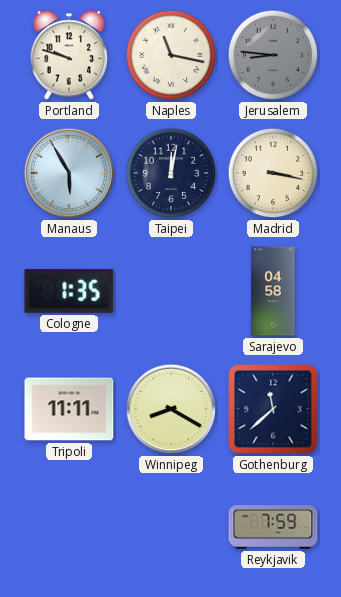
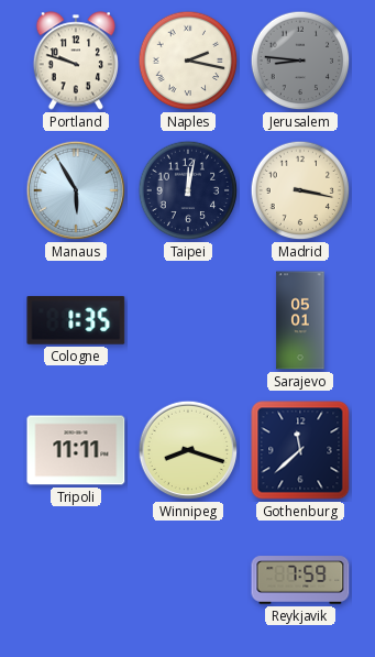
Naples: 11:17 -> 2:17
Sarajevo: 04:58 -> 05:01
Winnipeg: 8:20 -> 8:18
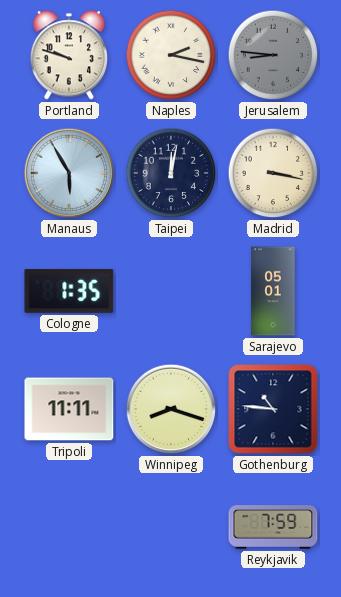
Gothenburg: 11:38 -> 10:46
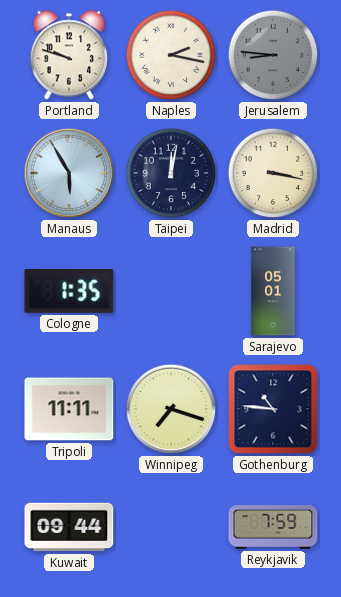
Winnipeg: 8:18 -> 7:18
Kuwait: none -> 09:44
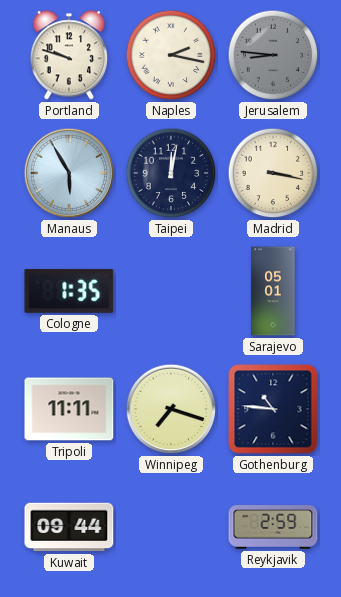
Reykjavik: 7:59 -> 2:59
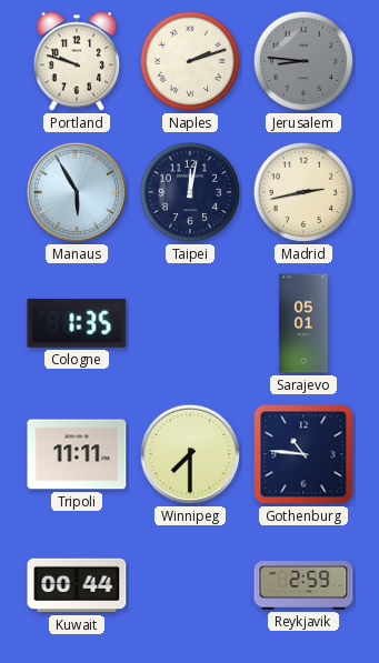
Naples: 2:17 -> 2:12
Madrid: 3:17 -> 2:43
Winnipeg: 7:18 -> 7:30
Kuwait: 09:44 -> 00:44
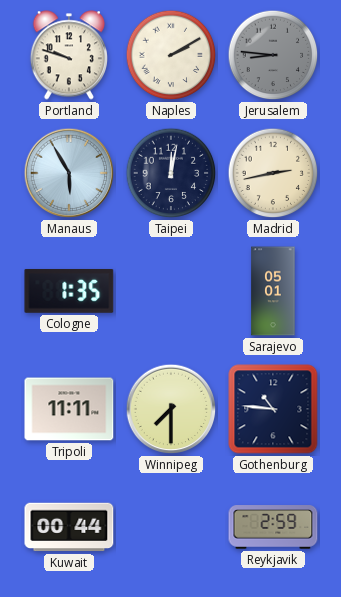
Naples: 2:12 -> 2:10
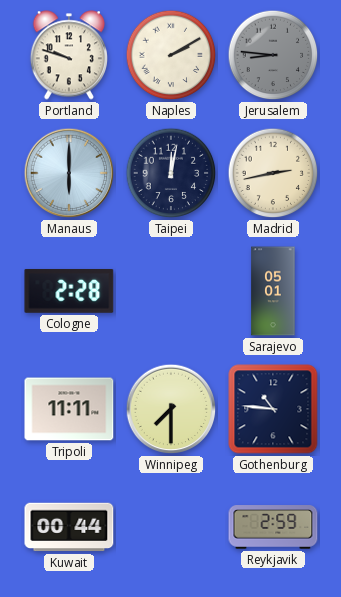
Manaus: 5:55 -> 6:00
Cologne: 1:35 -> 2:28
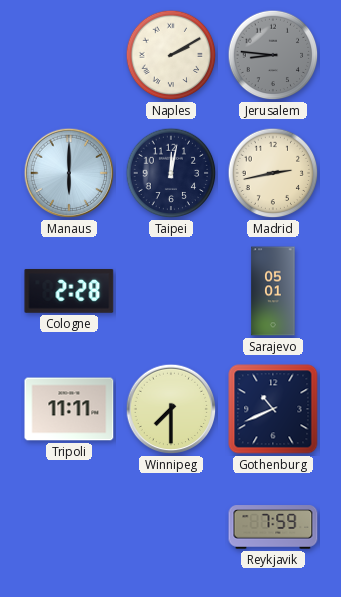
Portland: 9:48 -> none
Gothenburg: 10:46 -> 10:41
Kuwait: 00:44 -> none
Reykjavik: 2:59 -> 7:59
